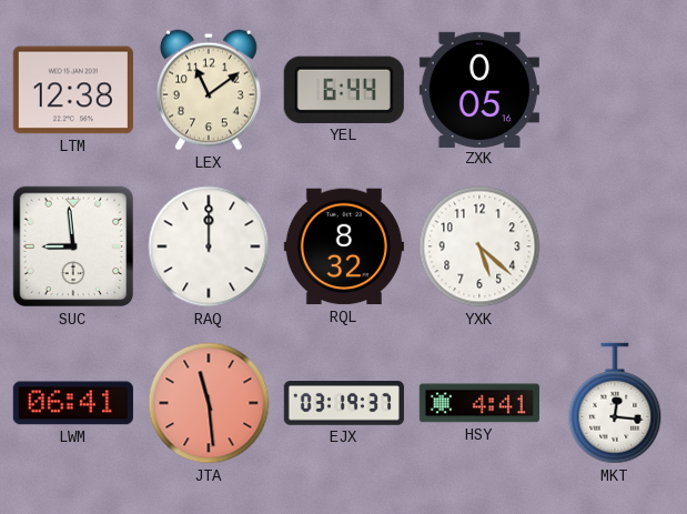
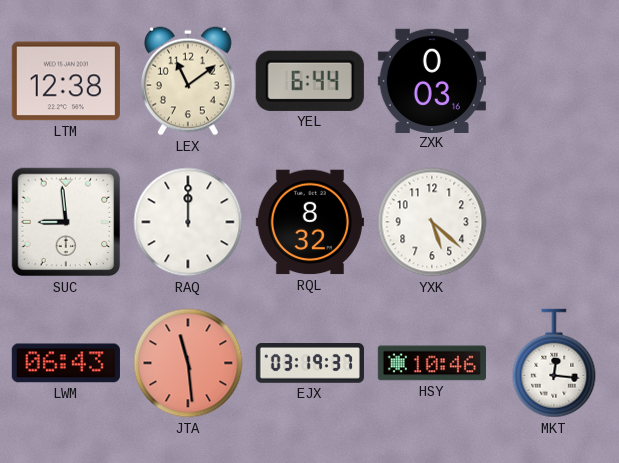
ZXK: 0:05 -> 0:03
LWM: 06:41 -> 06:43
HSY: 4:41 -> 10:46
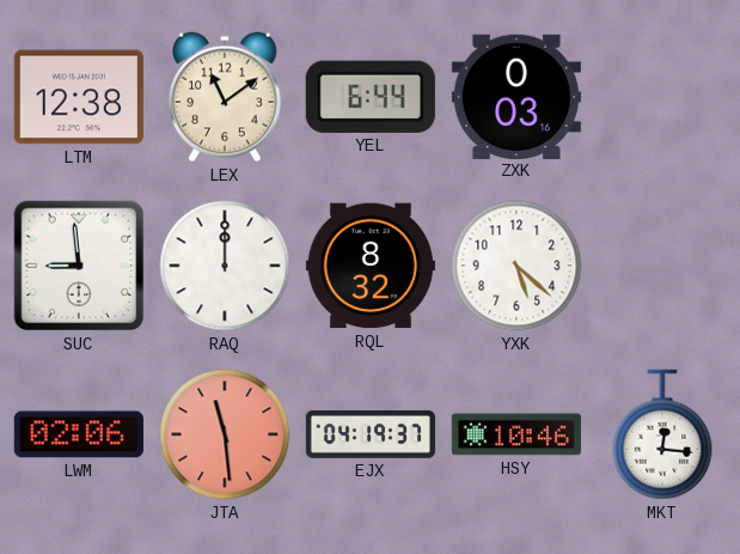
LWM: 06:43 -> 02:06
EJX: 03:19 -> 04:19
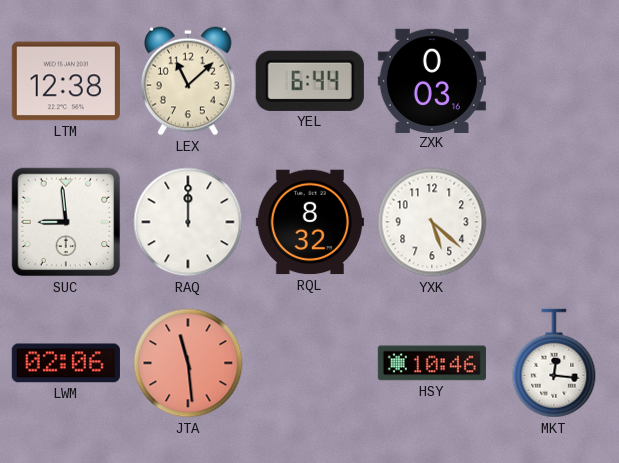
LEX: 11:09 -> 11:08
EJX: 04:19 -> none
